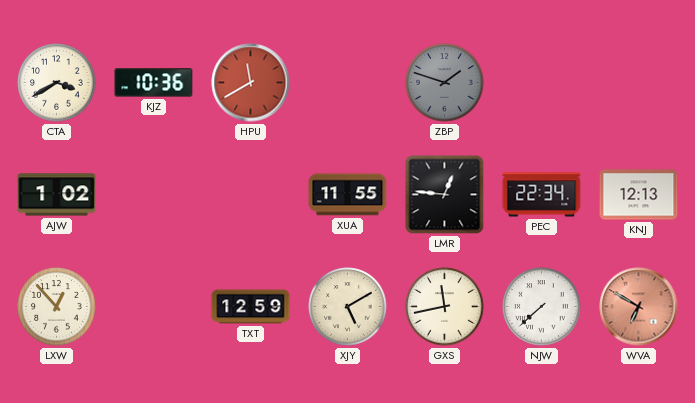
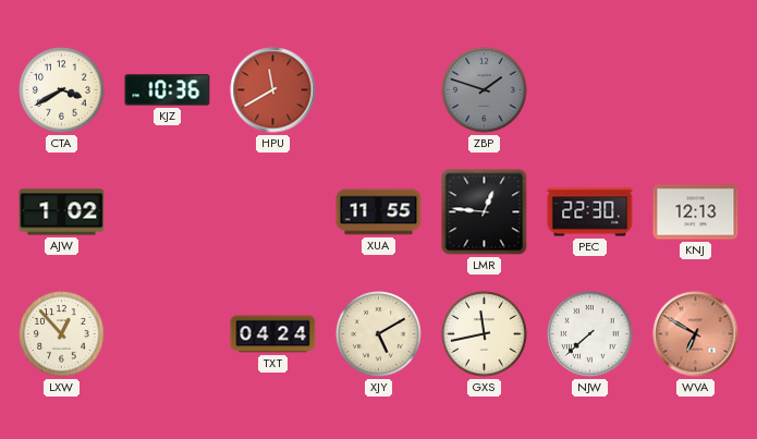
PEC: 22:34 -> 22:30
TXT: 12:59 -> 04:24
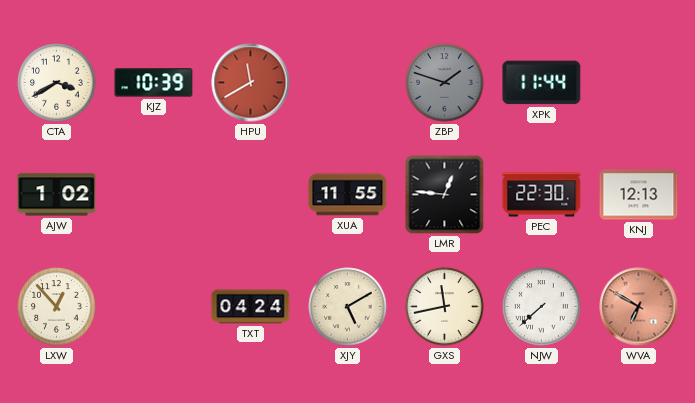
KJZ: 10:36 -> 10:39
XPK: none -> 11:44
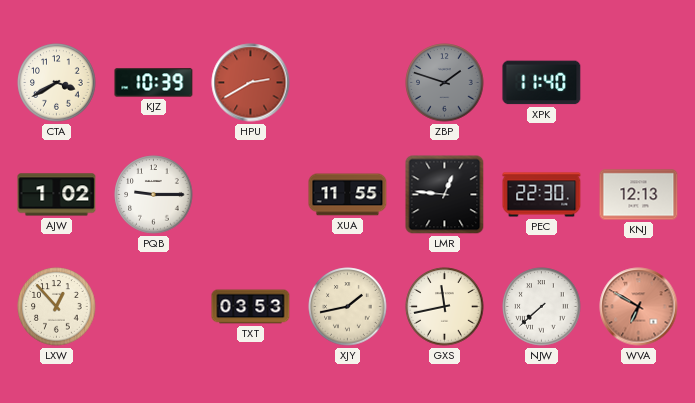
HPU: 11:40 -> 2:40
XPK: 11:44 -> 11:40
PQB: none -> 9:15
TXT: 04:24 -> 03:53
XJY: 5:10 -> 1:43
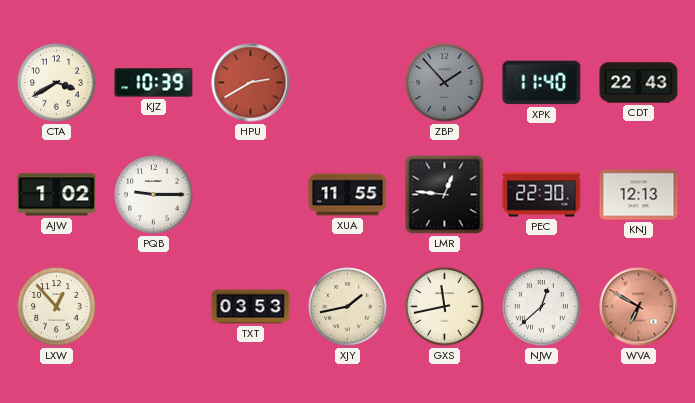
ZBP: 1:48 -> 1:53
CDT: none -> 22:43
NJW: 7:38 -> 12:38
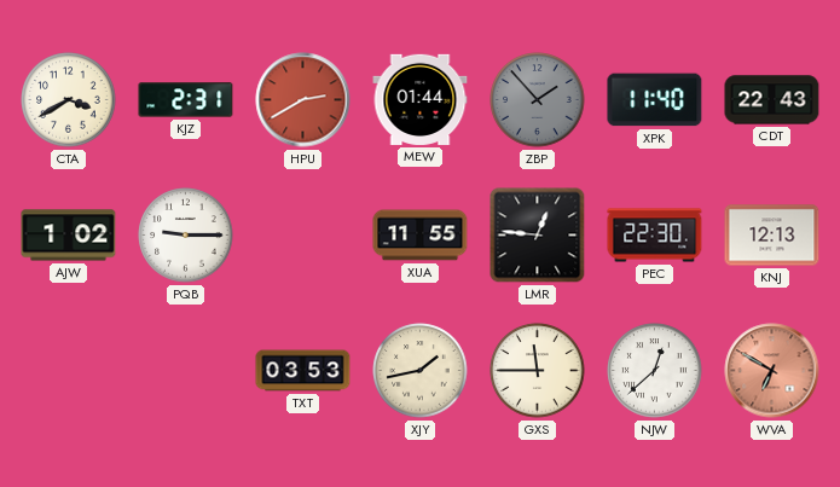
KJZ: 10:39 -> 2:31
MEW: none -> 01:44
LXW: 12:53 -> none
GXS: 11:43 -> 11:45
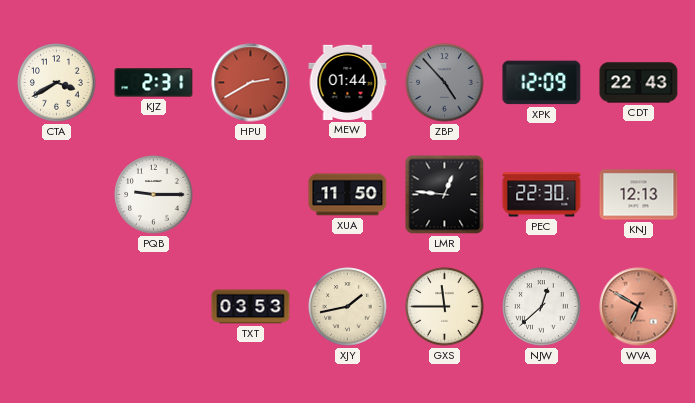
ZBP: 1:53 -> 4:53
XPK: 11:40 -> 12:09
AJW: 1:02 -> none
XUA: 11:55 -> 11:50
